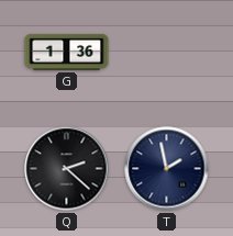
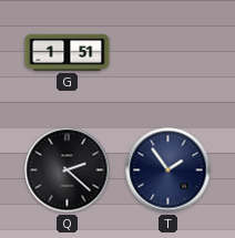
G: 1:36 -> 1:51
T: 1:58 -> 1:54
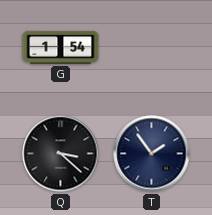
G: 1:51 -> 1:54
Q: 2:22 -> 3:22
